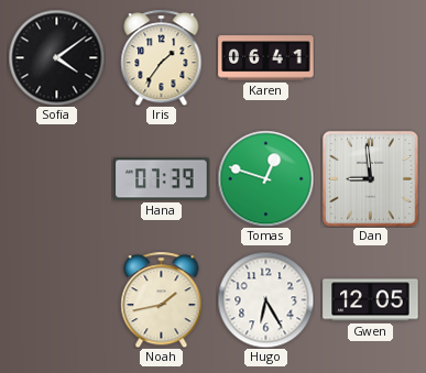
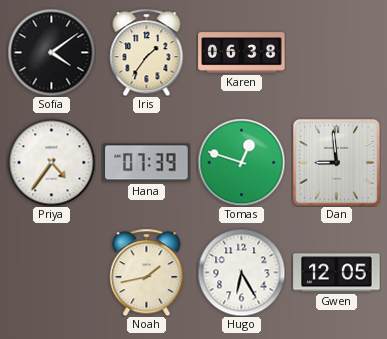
Karen: 06:41 -> 06:38
Priya: none -> 4:36
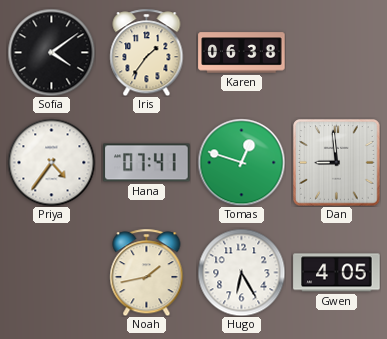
Hana: 07:39 -> 07:41
Gwen: 12:05 -> 4:05
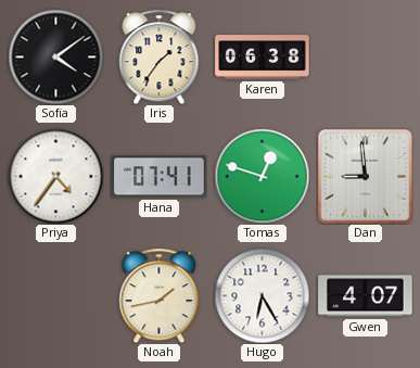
Gwen: 4:05 -> 4:07
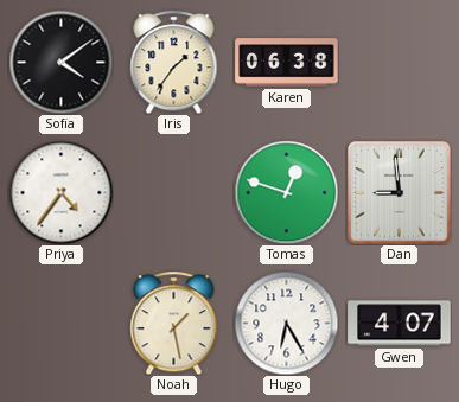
Hana: 07:41 -> none
Noah: 1:43 -> 1:28
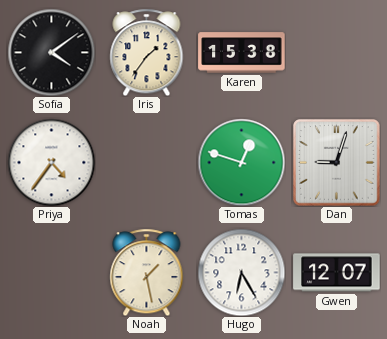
Karen: 06:38 -> 15:38
Dan: 8:59 -> 9:03
Gwen: 4:07 -> 12:07
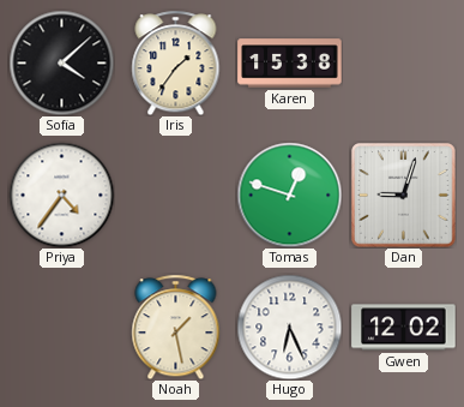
Sofia: 4:09 -> 4:08
Hugo: 6:25 -> 6:26
Gwen: 12:07 -> 12:02
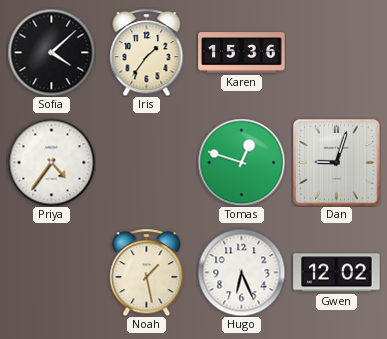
Karen: 15:38 -> 15:36
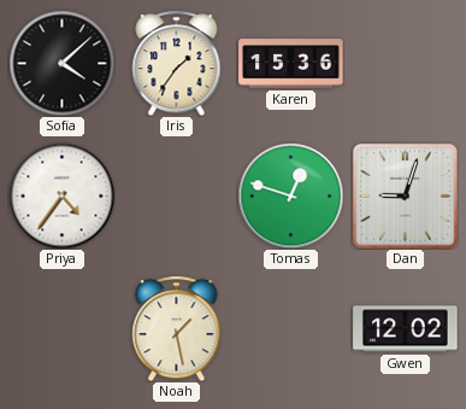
Hugo: 6:26 -> none
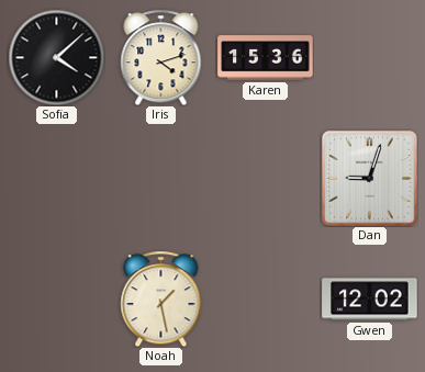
Iris: 1:36 -> 4:12
Priya: 4:36 -> none
Tomas: 12:48 -> none
